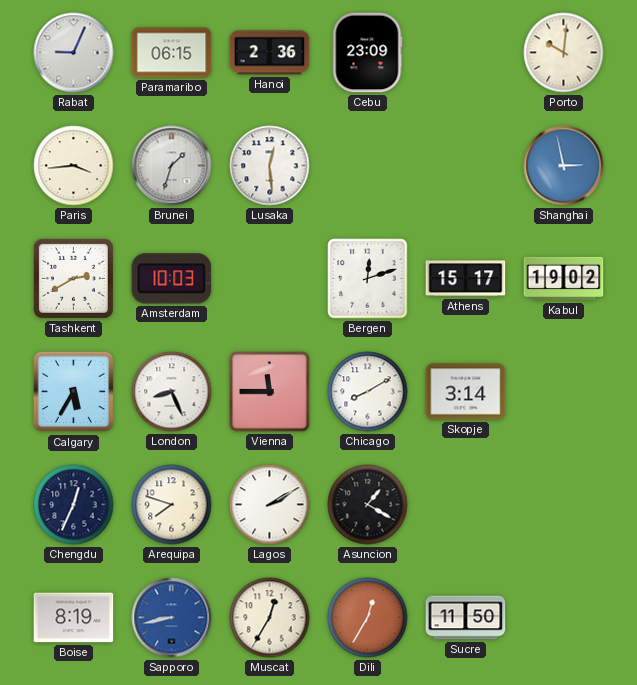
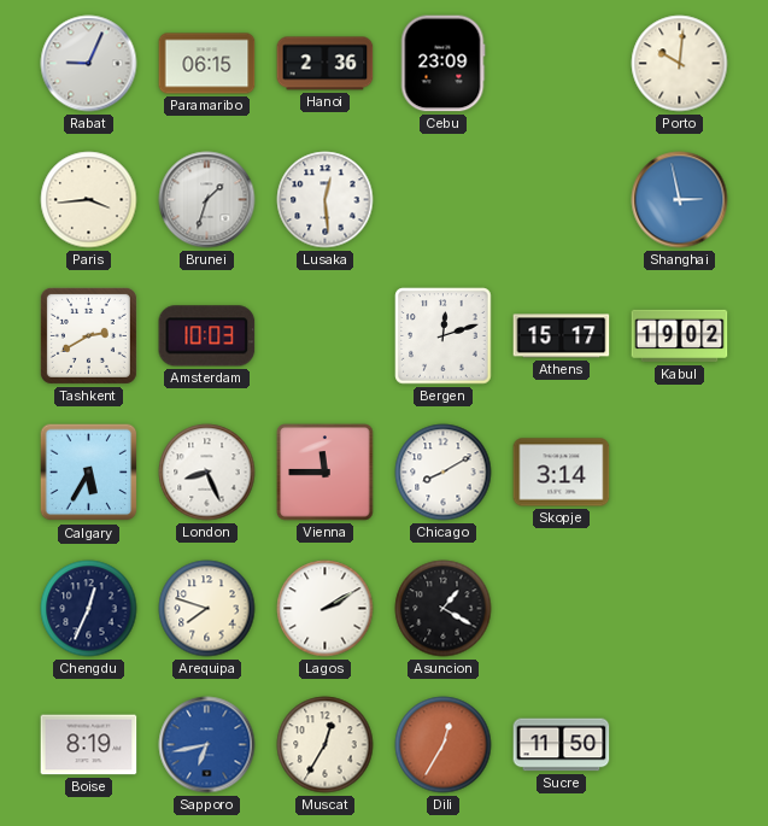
Sapporo: 8:43 -> 6:43
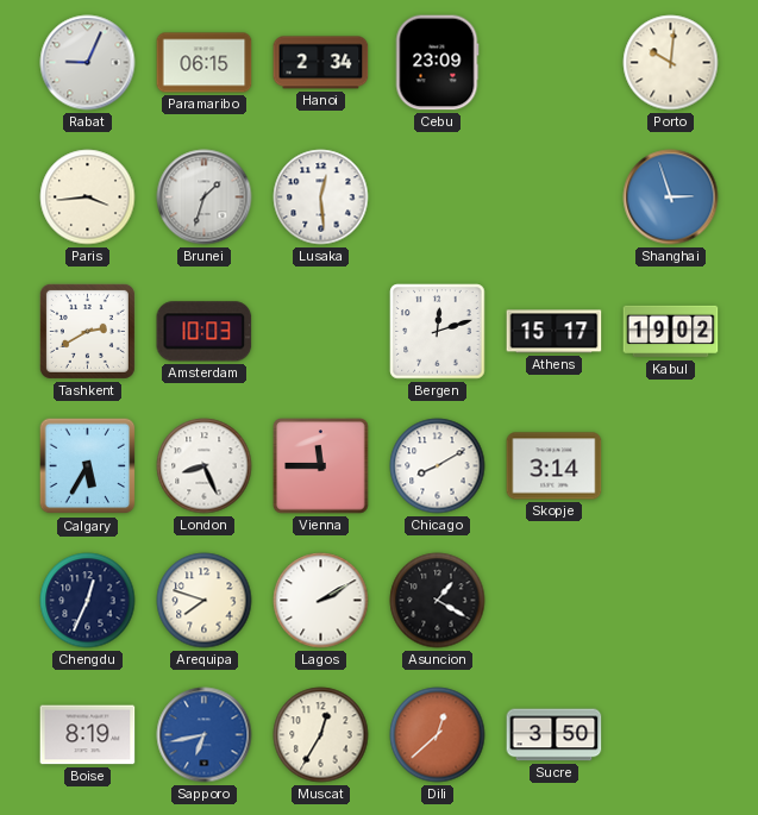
Hanoi: 2:36 -> 2:34
Shanghai: 2:58 -> 2:57
Dili: 12:35 -> 12:38
Sucre: 11:50 -> 3:50
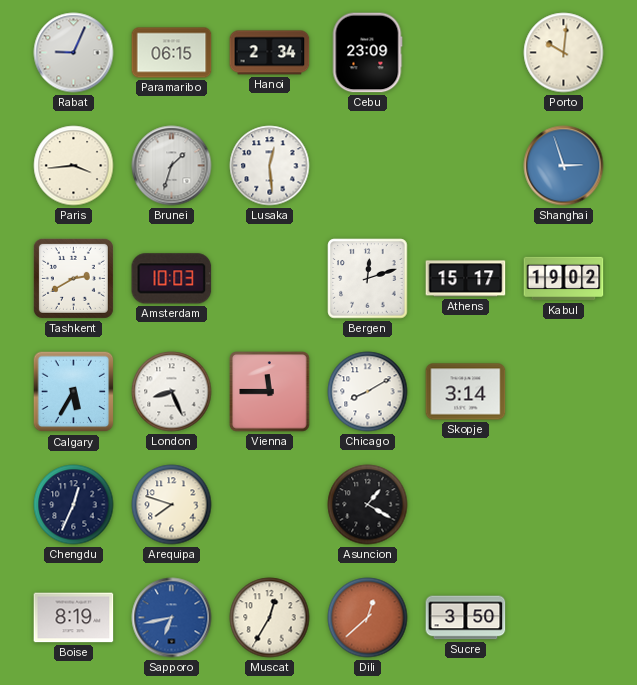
Lagos: 2:10 -> none
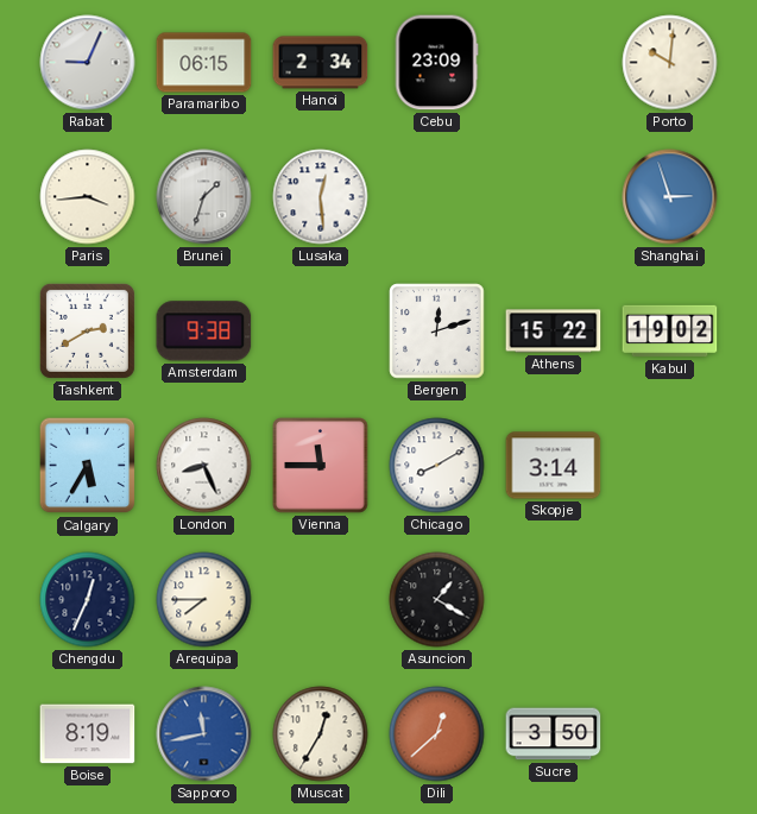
Amsterdam: 10:03 -> 9:38
Athens: 15:17 -> 15:22
Arequipa: 7:48 -> 7:45
Sapporo: 6:43 -> 11:43
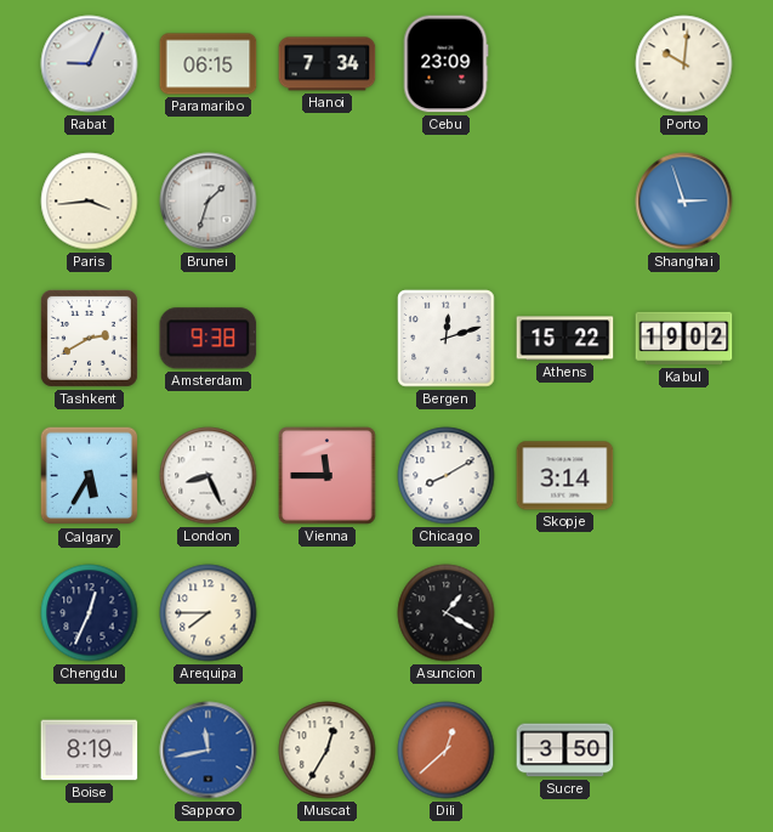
Hanoi: 2:34 -> 7:34
Lusaka: 12:29 -> none
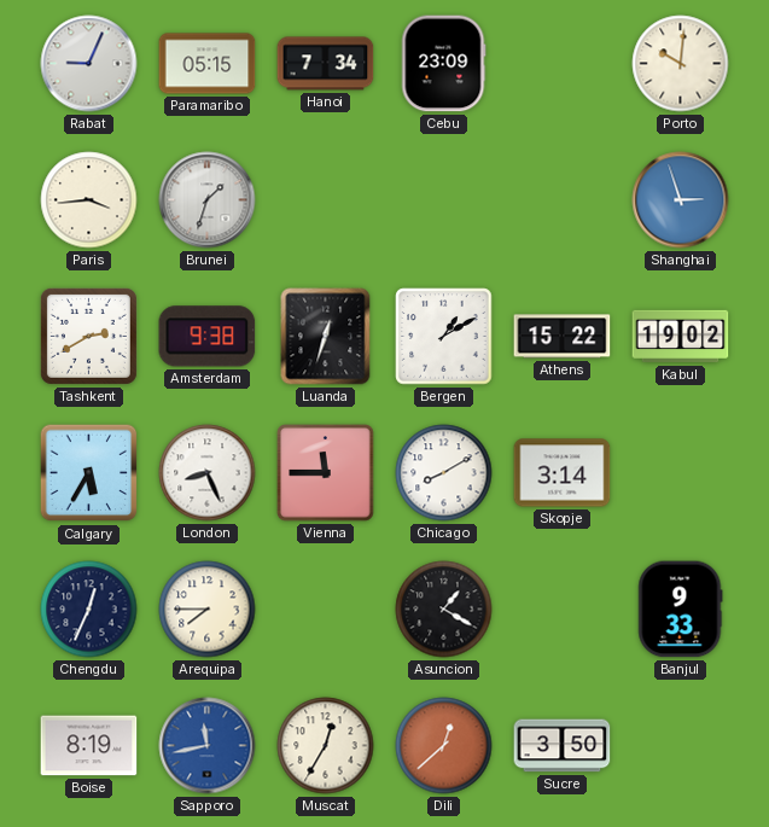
Paramaribo: 06:15 -> 05:15
Luanda: none -> 12:33
Bergen: 12:12 -> 1:10
Banjul: none -> 9:33
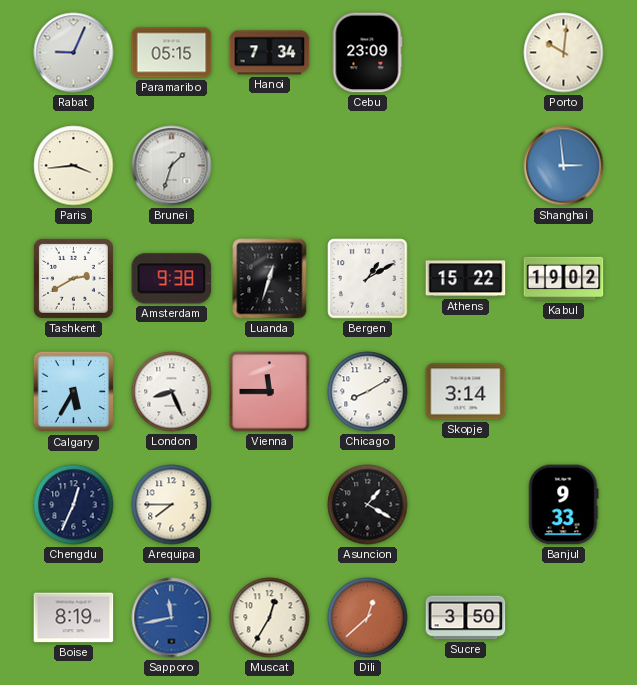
Shanghai: 2:57 -> 2:59
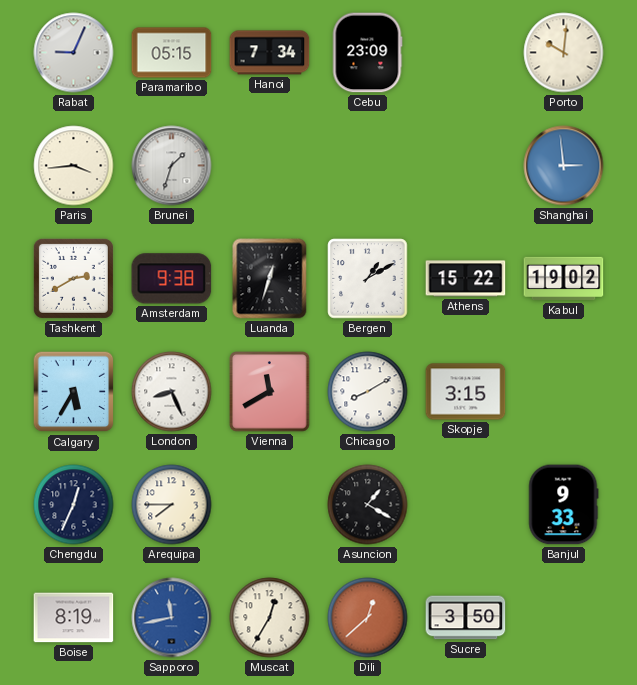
Vienna: 11:45 -> 11:40
Skopje: 3:14 -> 3:15
